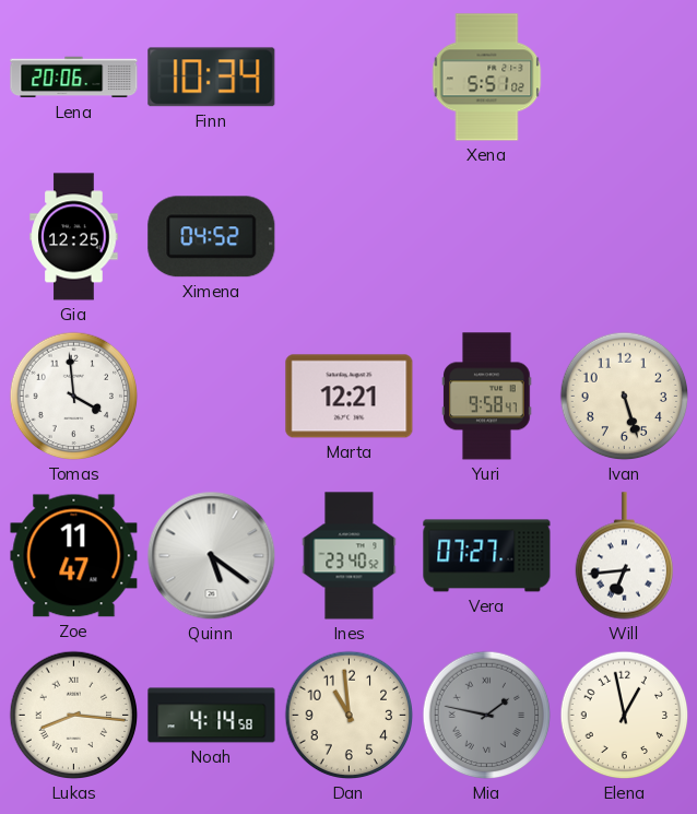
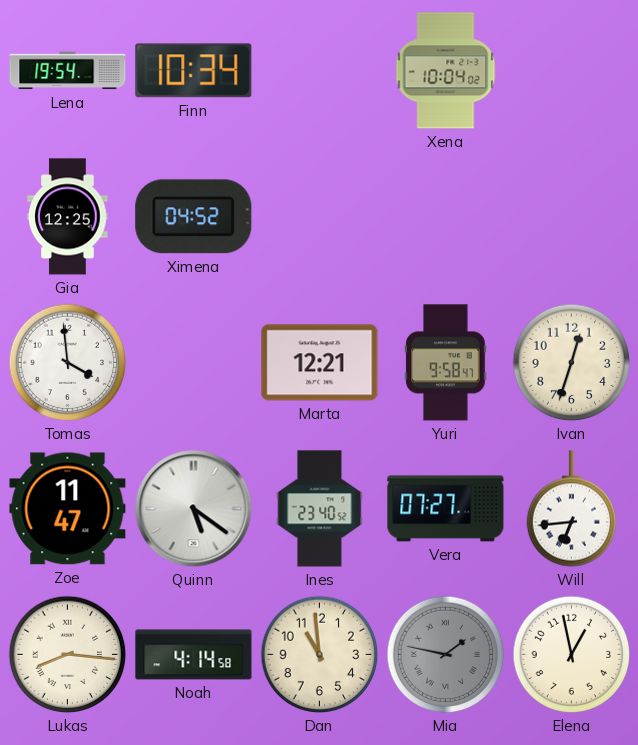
Lena: 20:06 -> 19:54
Xena: 5:51 -> 10:04
Ivan: 5:27 -> 12:33
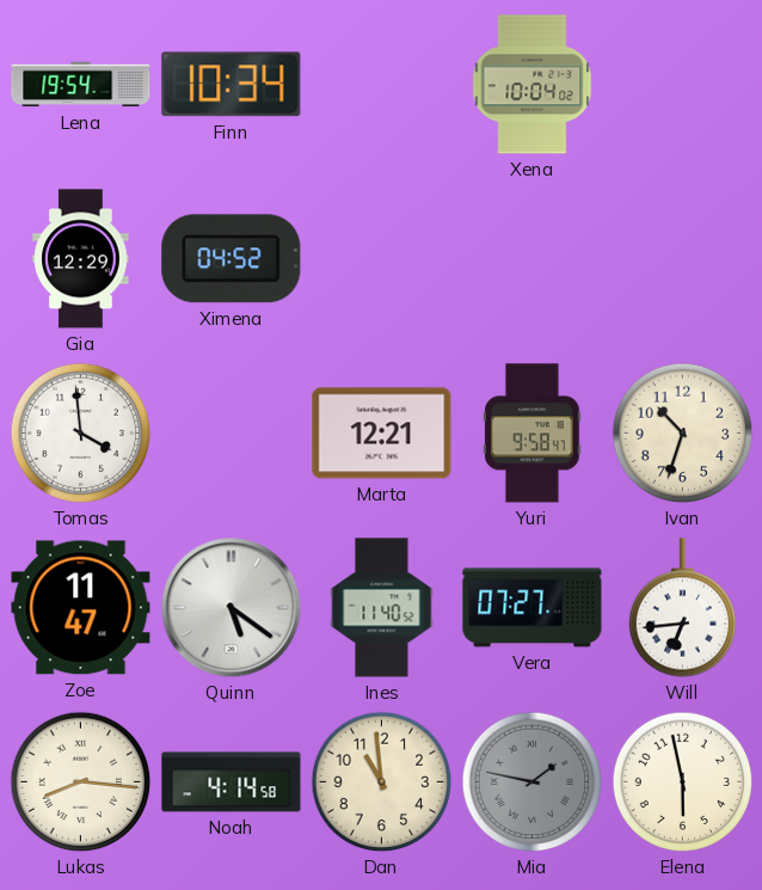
Gia: 12:25 -> 12:29
Ivan: 12:33 -> 10:33
Ines: 23:40 -> 11:40
Elena: 12:58 -> 5:58
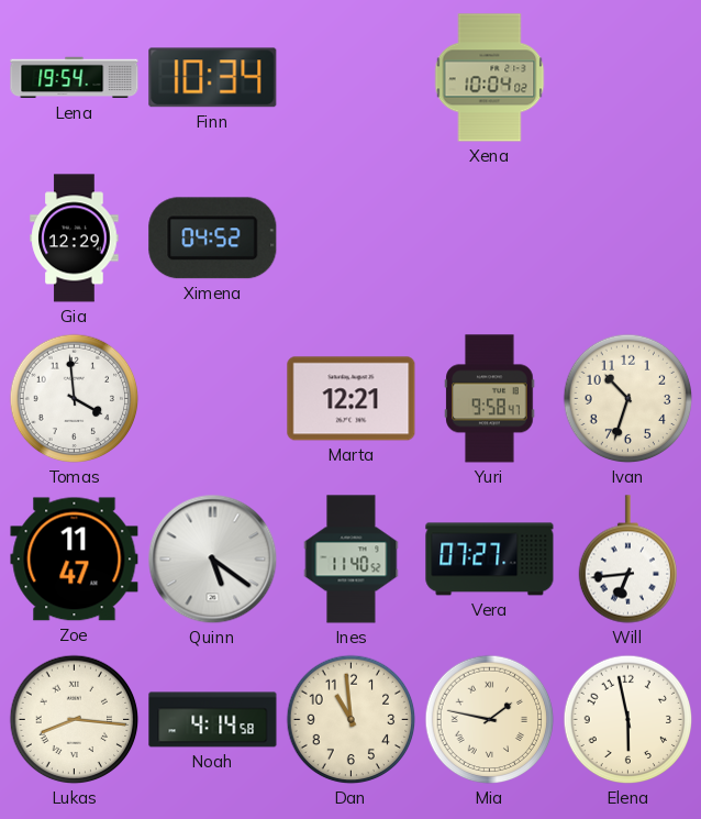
Mia dial: grey -> cream
